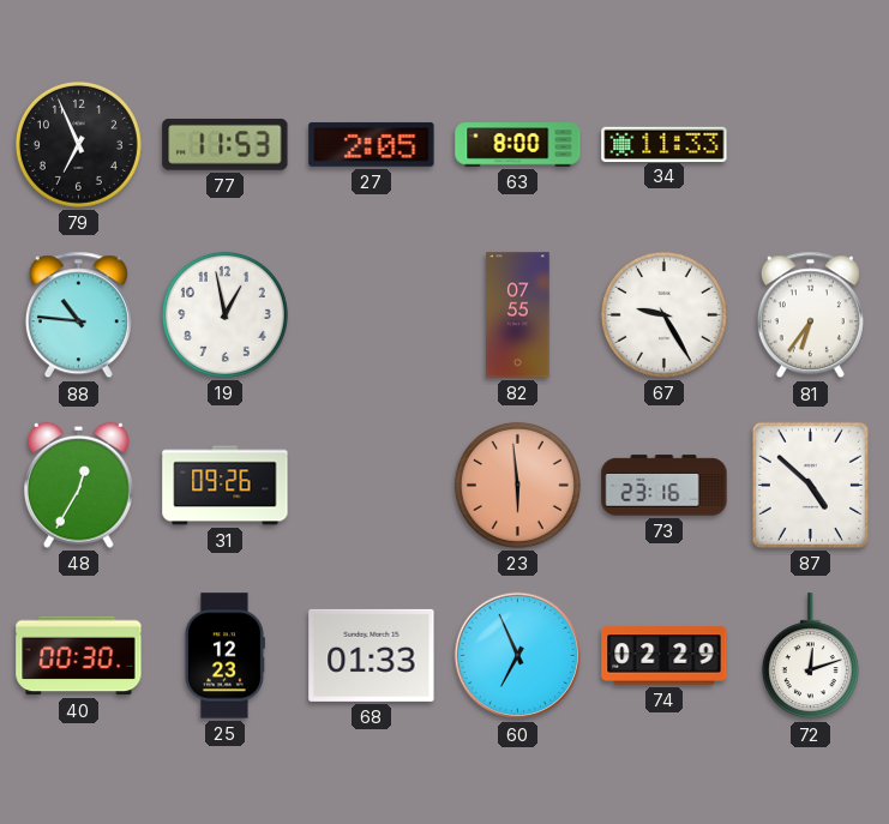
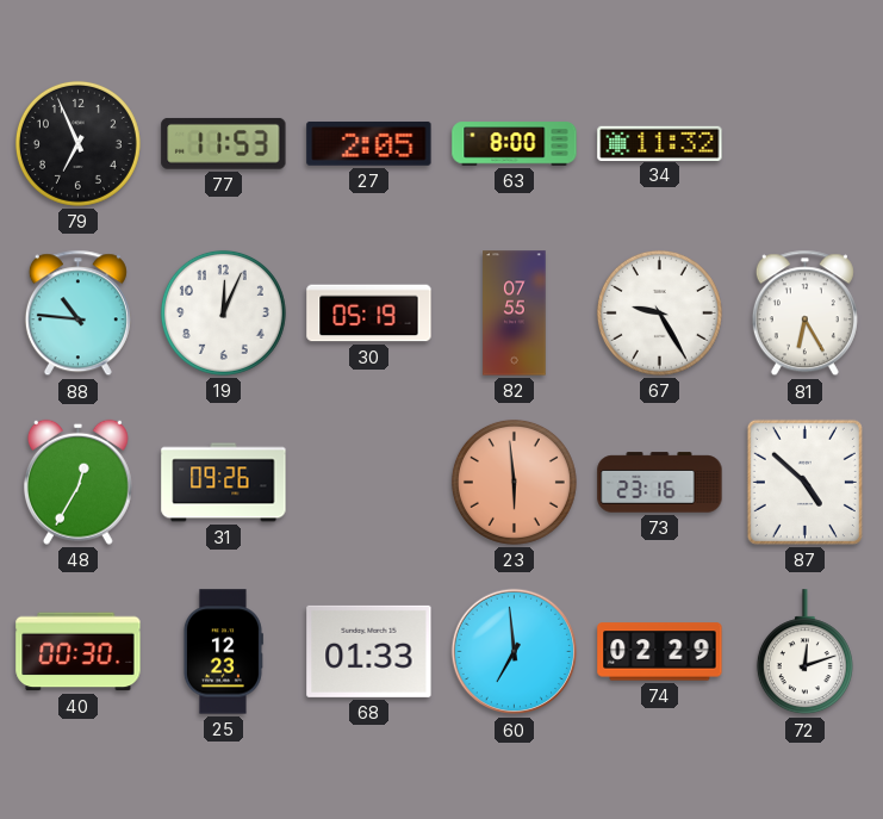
34: 11:33 -> 11:32
19: 12:58 -> 12:04
30: none -> 05:19
81: 6:36 -> 6:25
60: 6:56 -> 6:59
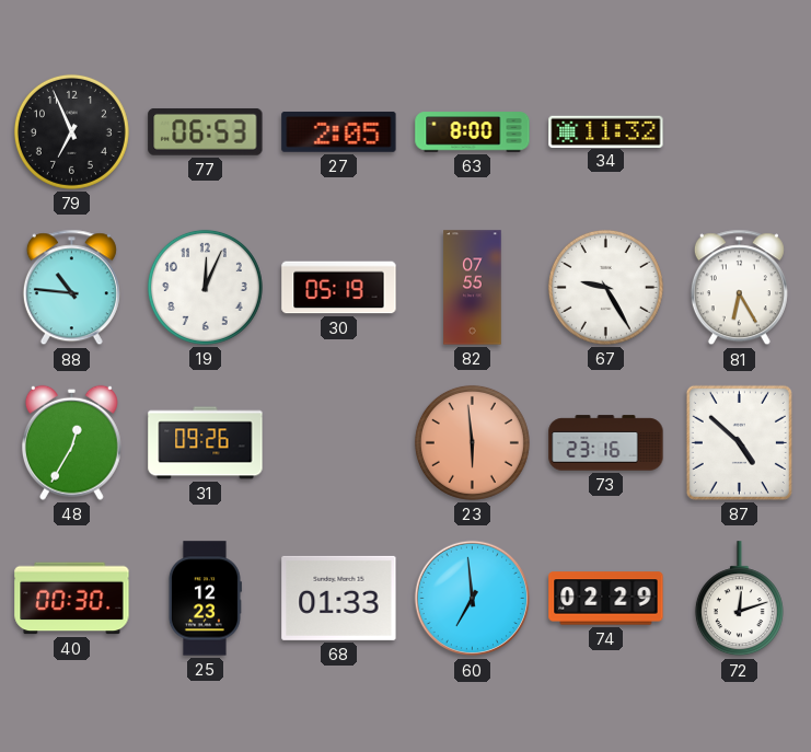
77: 11:53 -> 06:53
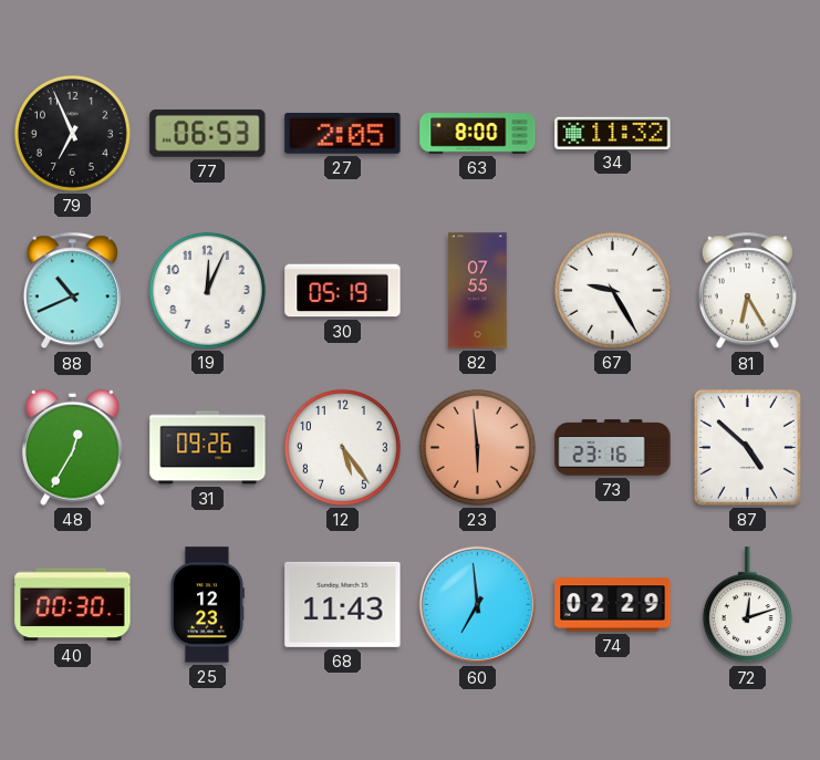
88: 10:46 -> 10:41
12: none -> 5:24
68: 01:33 -> 11:43
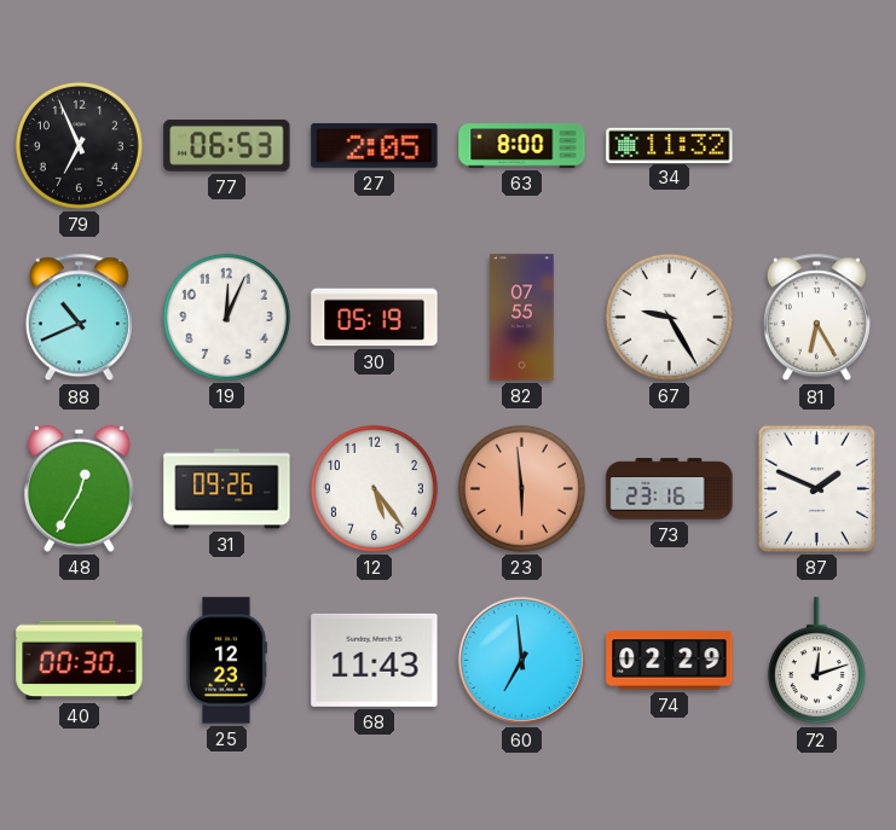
87: 4:52 -> 1:49
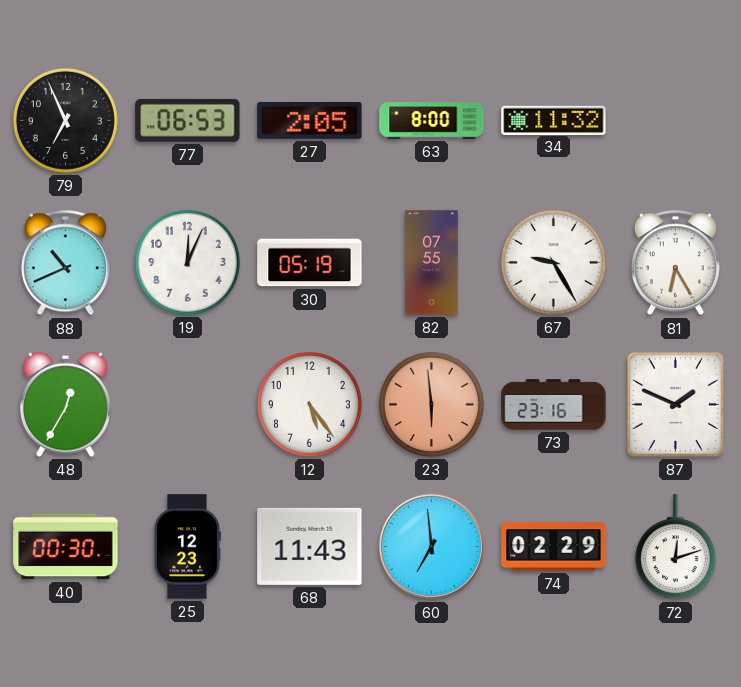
31: 09:26 -> none
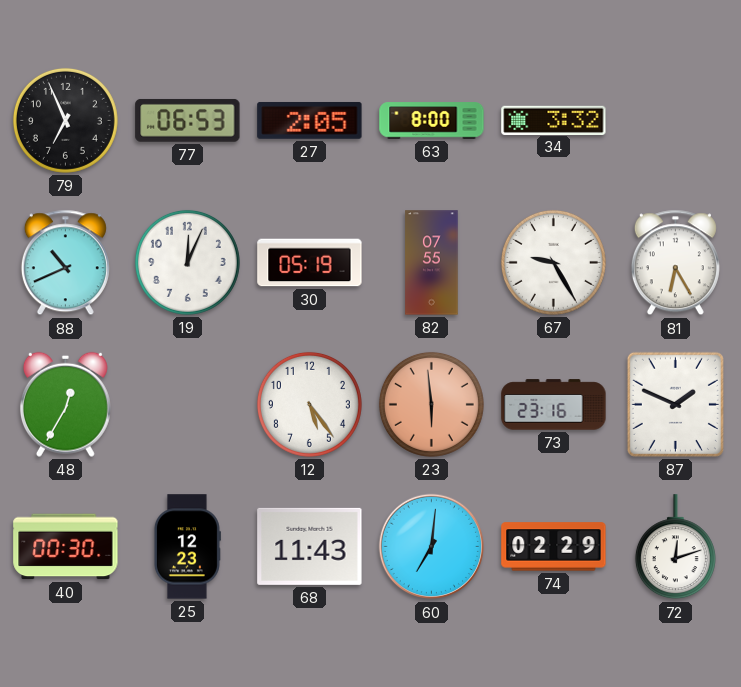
34: 11:32 -> 3:32
60: 6:59 -> 7:01
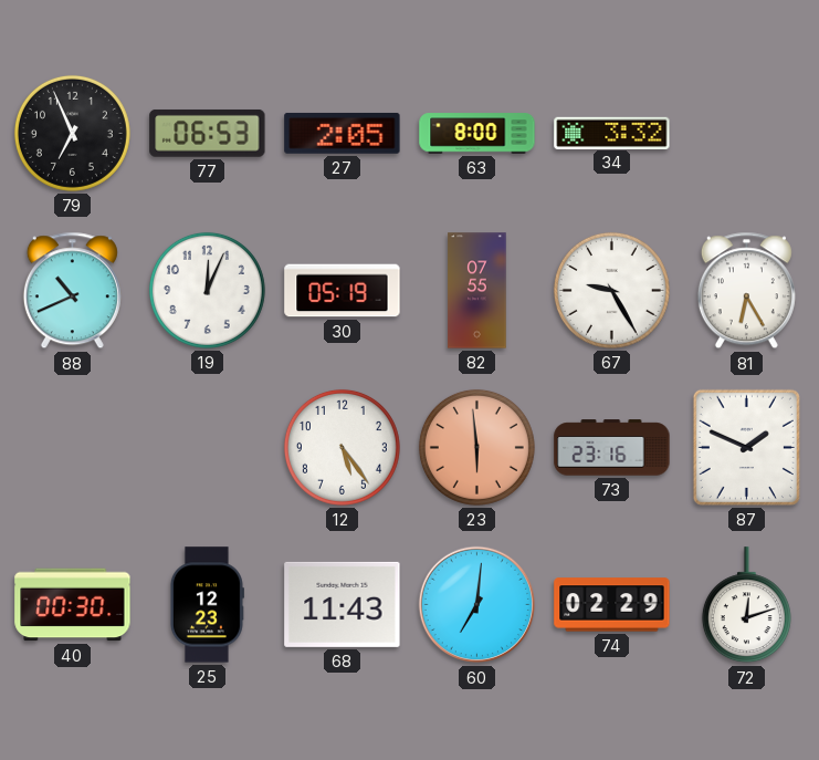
48: 12:35 -> none
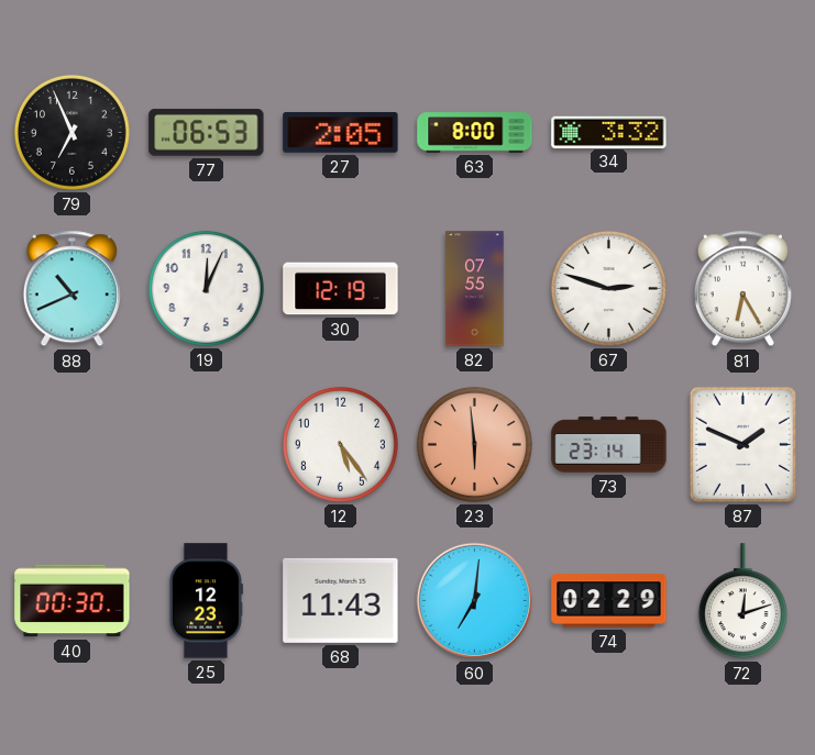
30: 05:19 -> 12:19
67: 9:25 -> 2:48
73: 23:16 -> 23:14
